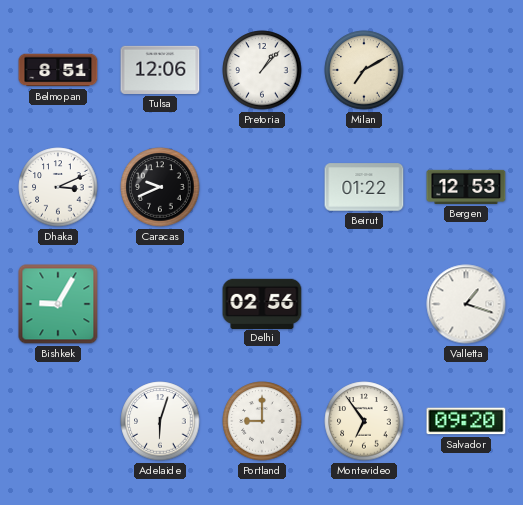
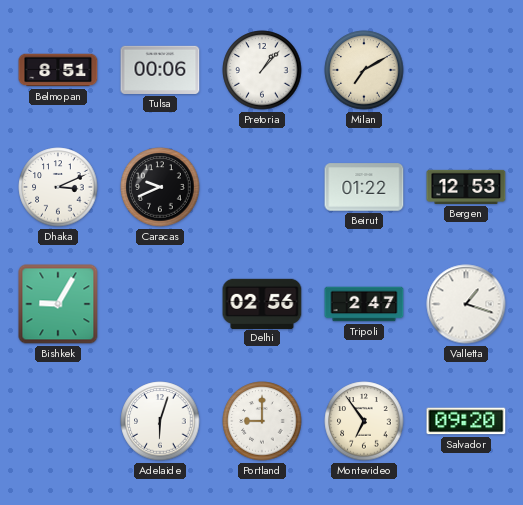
Tulsa: 12:06 -> 00:06
Tripoli: none -> 2:47
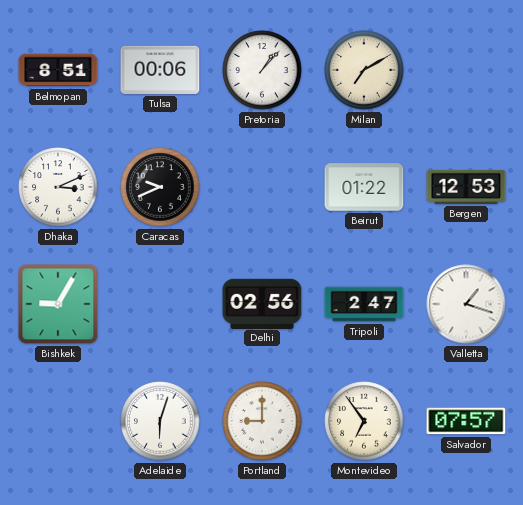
Salvador: 09:20 -> 07:57
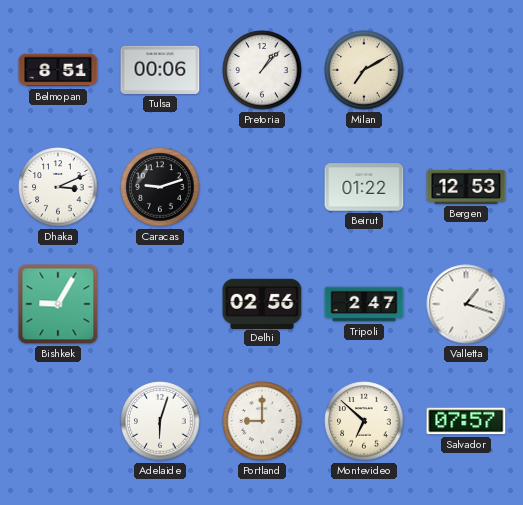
Caracas: 9:41 -> 9:12
Montevideo: 6:54 -> 6:52
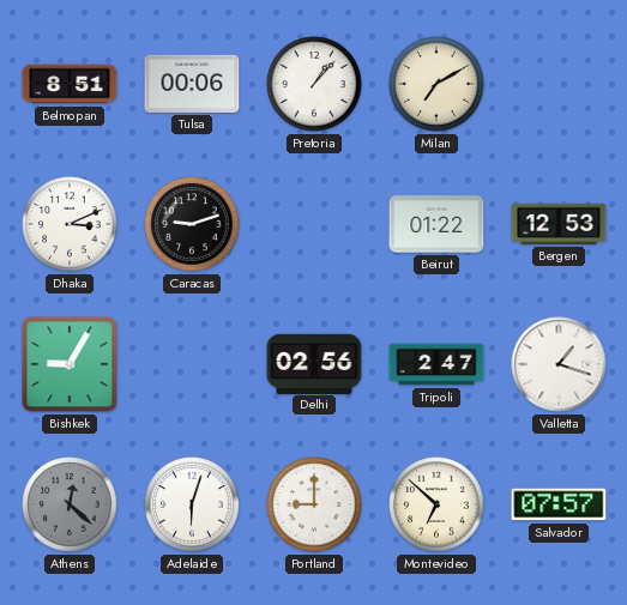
Athens: none -> 12:22
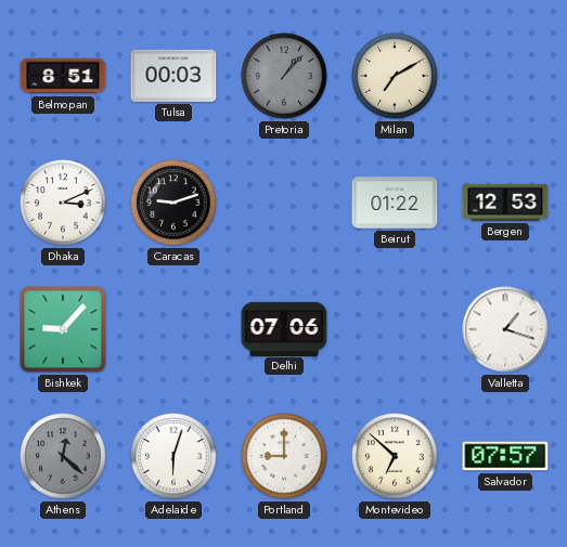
Tulsa: 00:06 -> 00:03
Pretoria dial: white -> grey
Bishkek: 9:05 -> 9:07
Delhi: 02:56 -> 07:06
Tripoli: 2:47 -> none
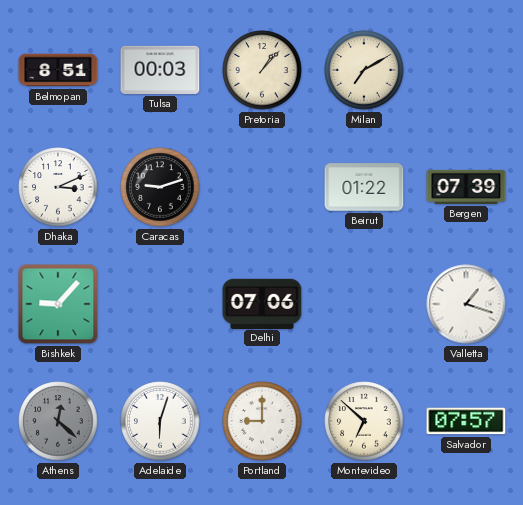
Pretoria dial: grey -> cream
Bergen: 12:53 -> 07:39
